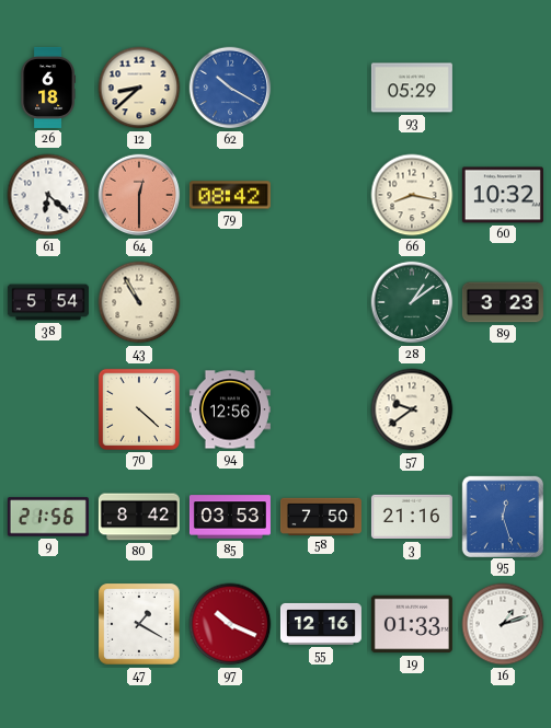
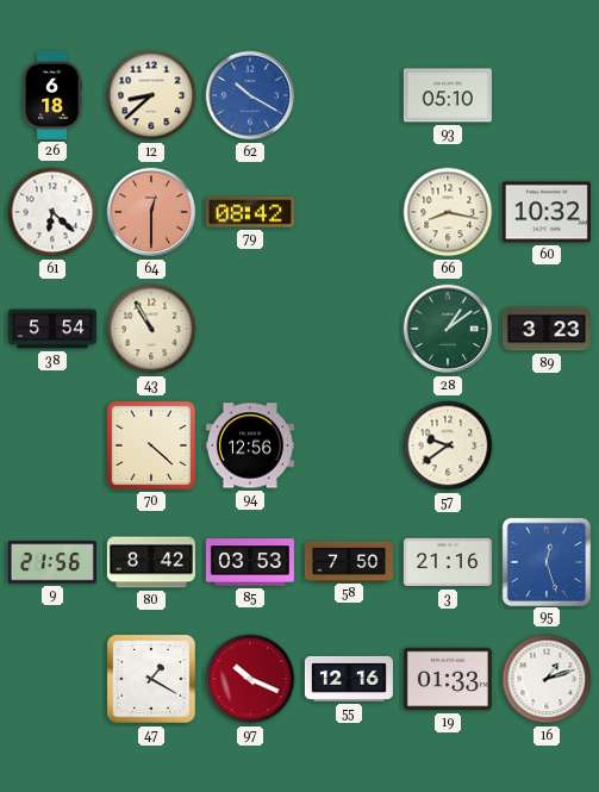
93: 05:29 -> 05:10
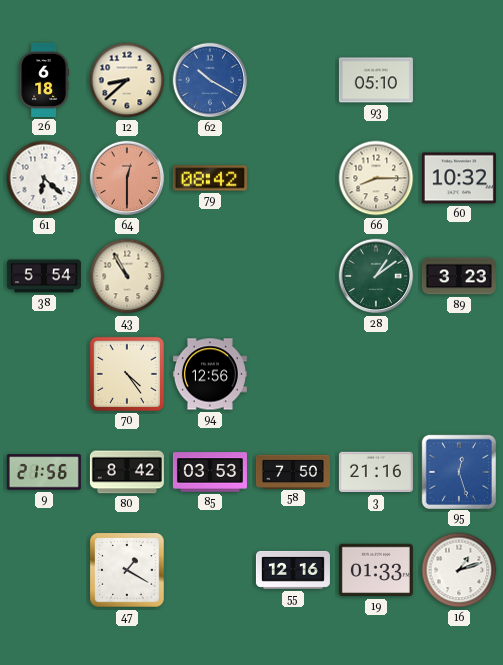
66: 8:17 -> 8:15
70: 4:22 -> 4:24
57: 9:39 -> none
97: 10:19 -> none
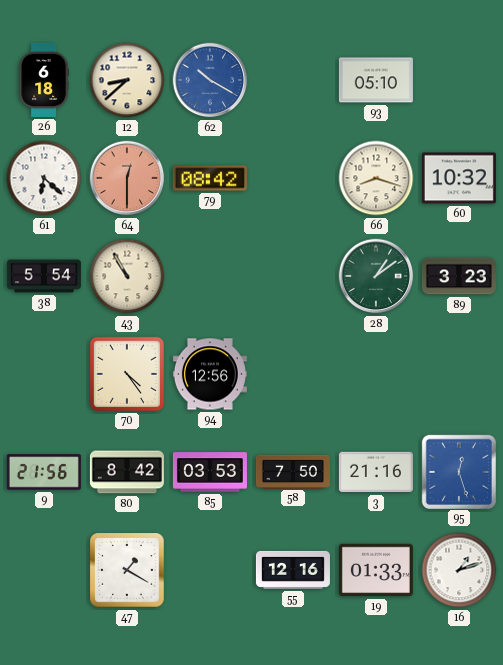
66: 8:15 -> 8:18
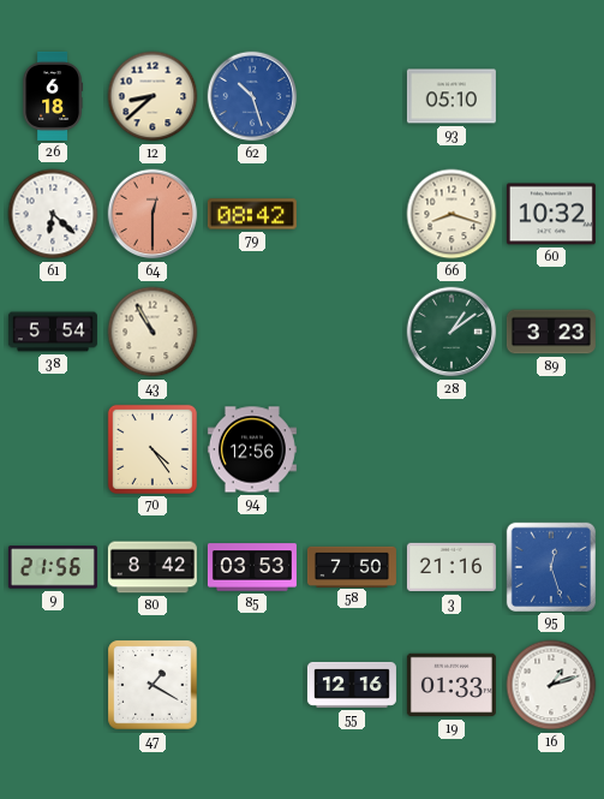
62: 10:20 -> 10:27
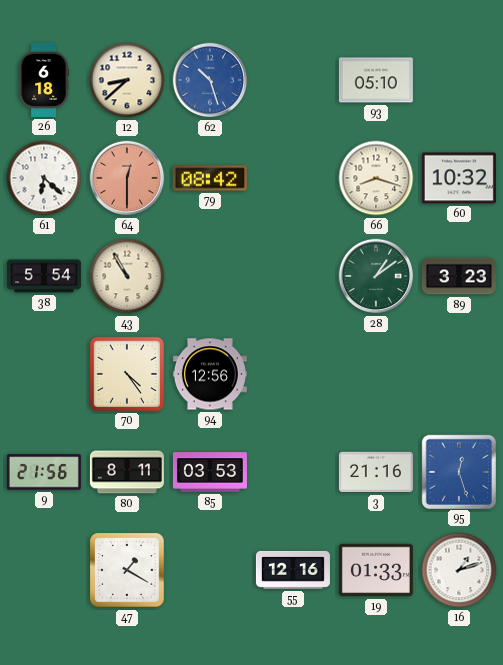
80: 8:42 -> 8:11
58: 7:50 -> none
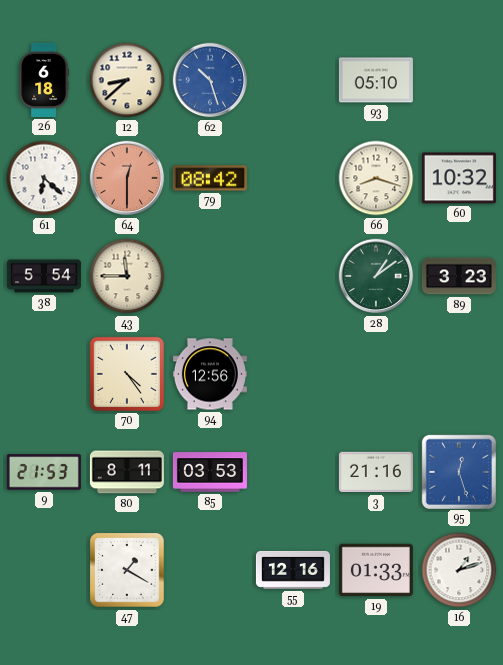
43: 10:55 -> 11:45
9: 21:56 -> 21:53
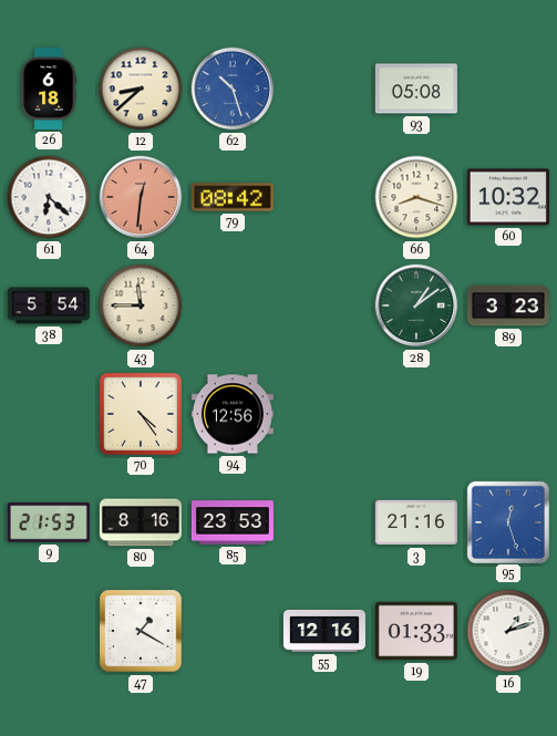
93: 05:10 -> 05:08
64: 12:30 -> 12:31
80: 8:11 -> 8:16
85: 03:53 -> 23:53
